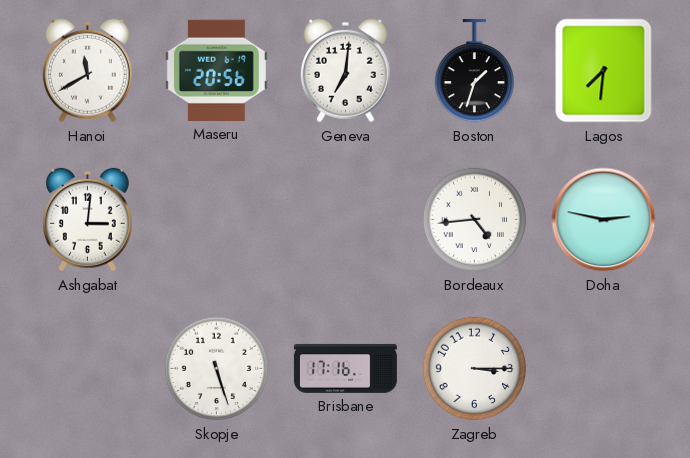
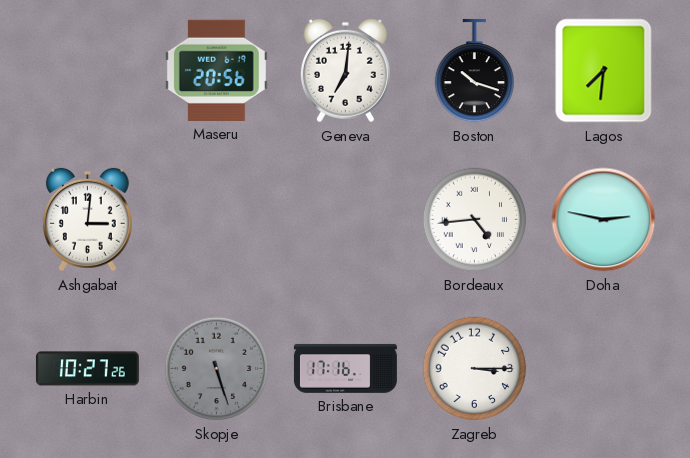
Hanoi: 11:40 -> none
Boston: 1:33 -> 10:18
Harbin: none -> 10:27
Skopje dial: white -> grey
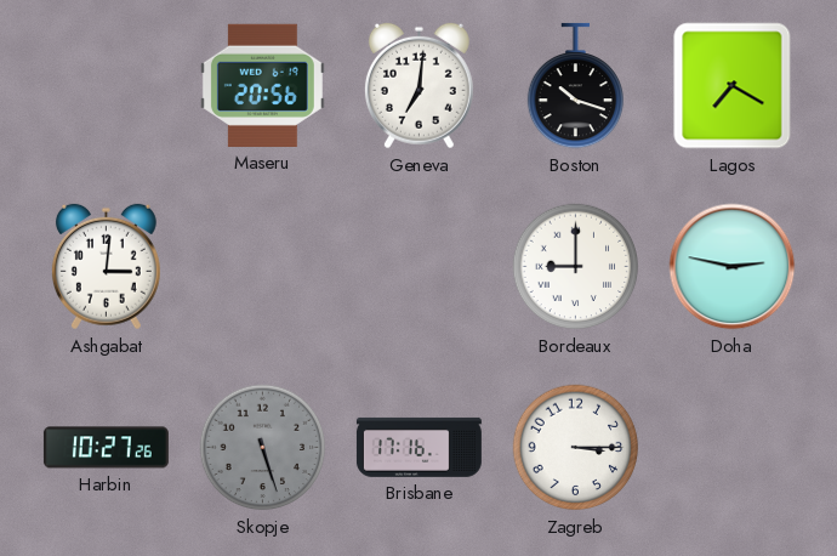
Lagos: 7:31 -> 7:20
Bordeaux: 4:44 -> 9:00
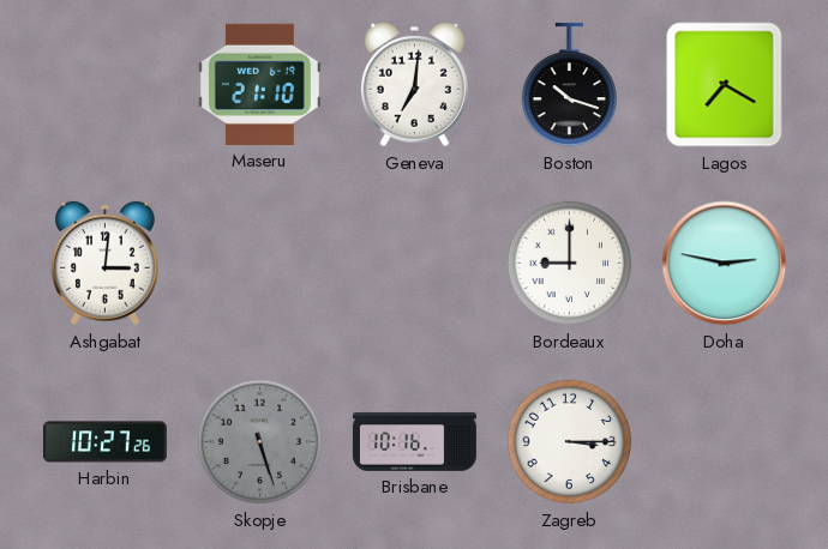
Maseru: 20:56 -> 21:10
Brisbane: 17:16 -> 10:16
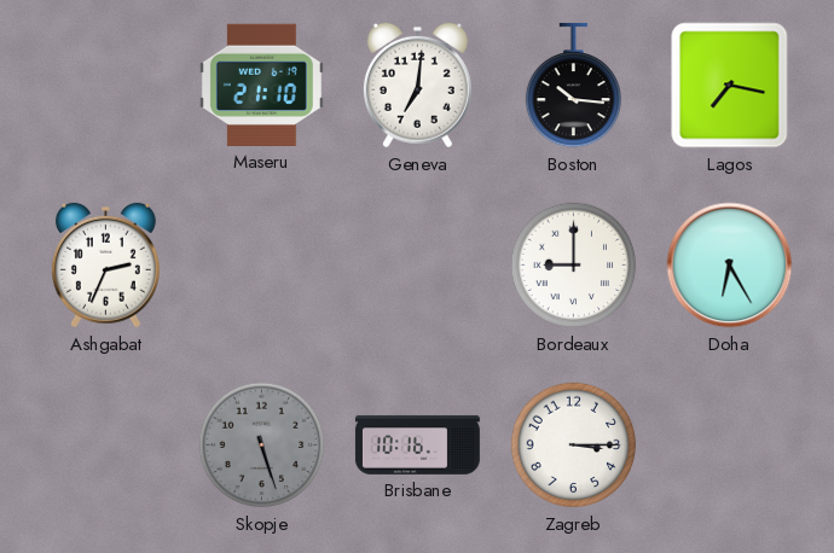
Boston: 10:18 -> 10:16
Lagos: 7:20 -> 7:17
Ashgabat: 3:01 -> 2:34
Doha: 2:47 -> 6:25
Harbin: 10:27 -> none
